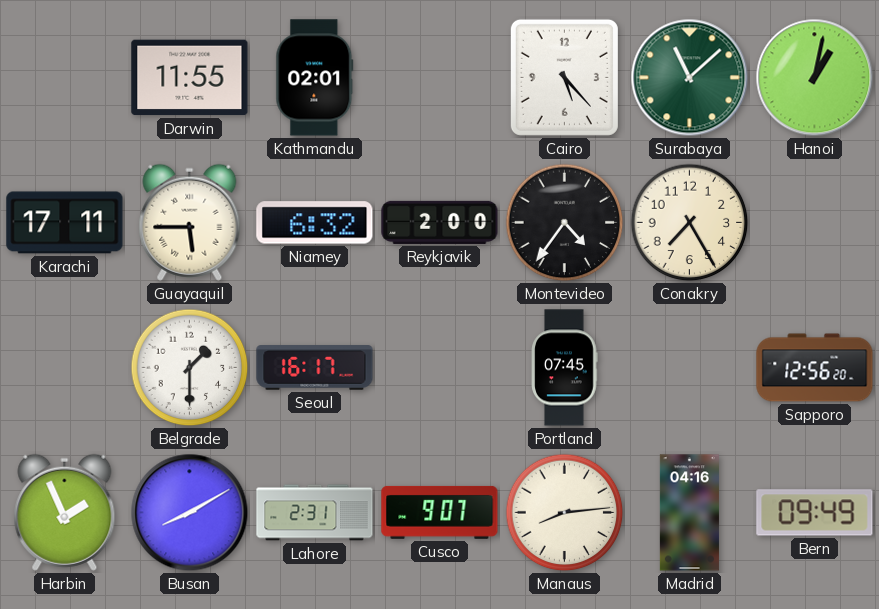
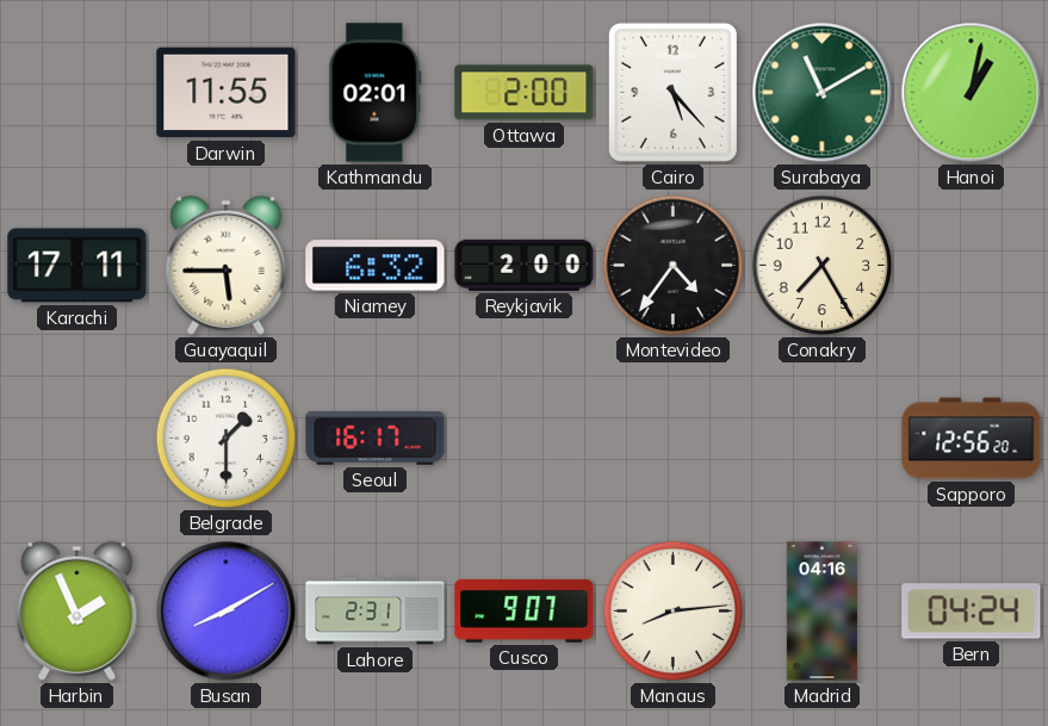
Ottawa: none -> 2:00
Surabaya: 11:08 -> 11:10
Portland: 07:45 -> none
Bern: 09:49 -> 04:24
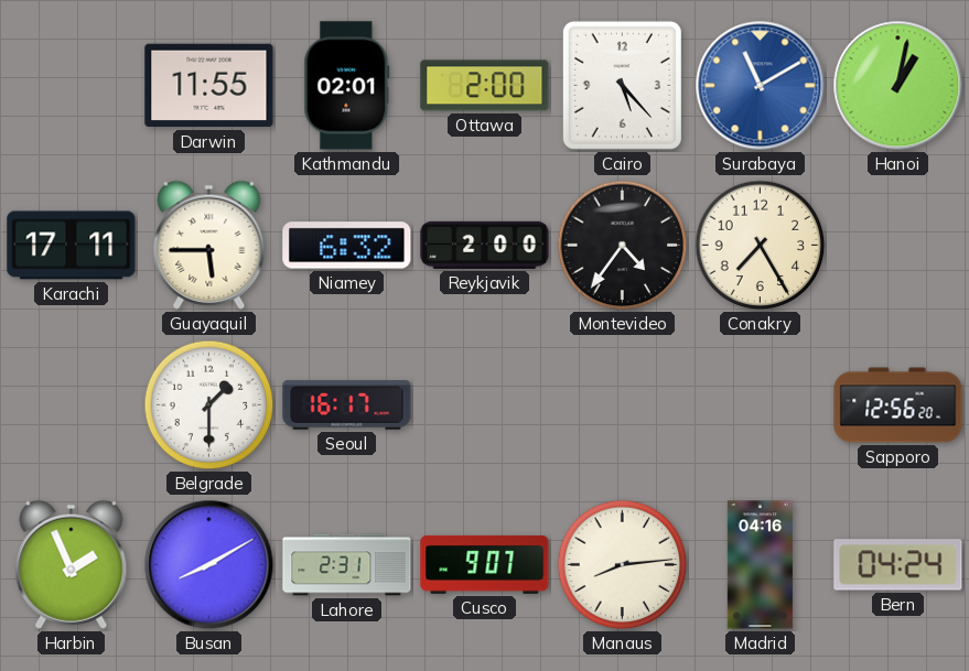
Surabaya dial: green -> blue
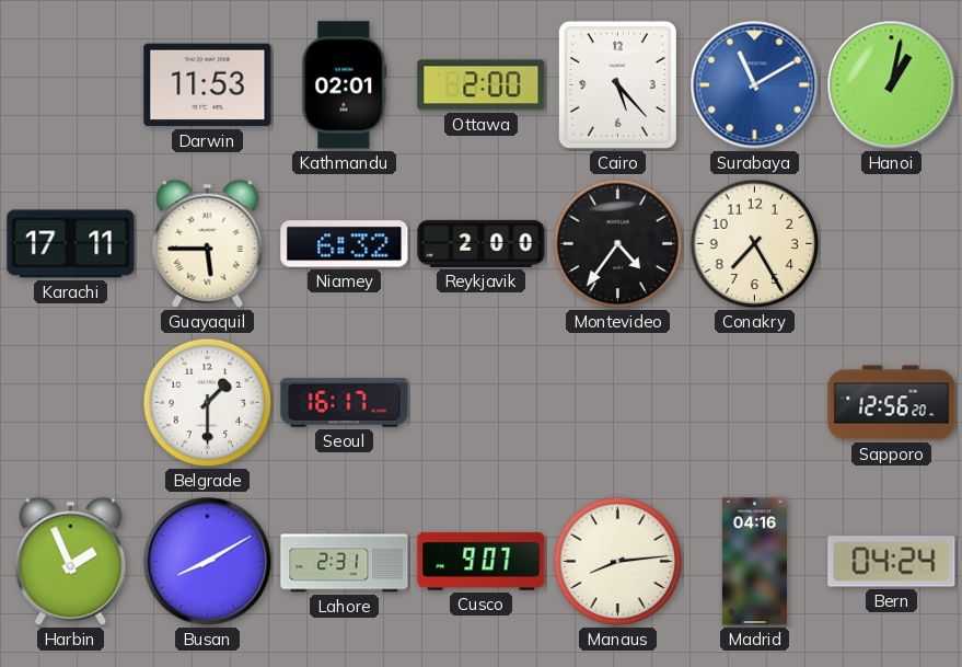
Darwin: 11:55 -> 11:53
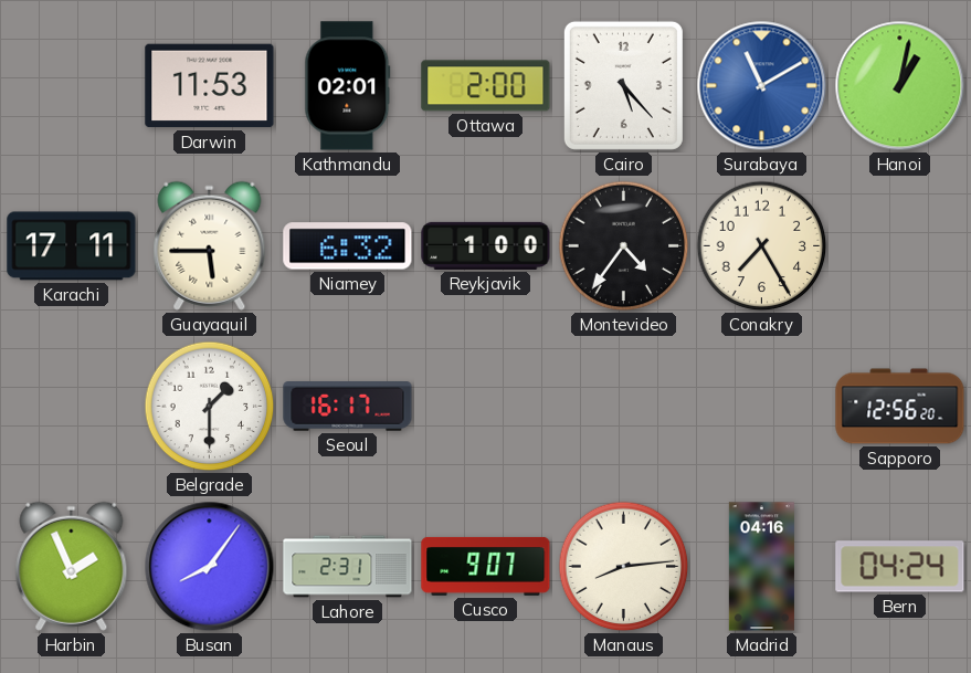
Reykjavik: 2:00 -> 1:00
Busan: 8:10 -> 8:06
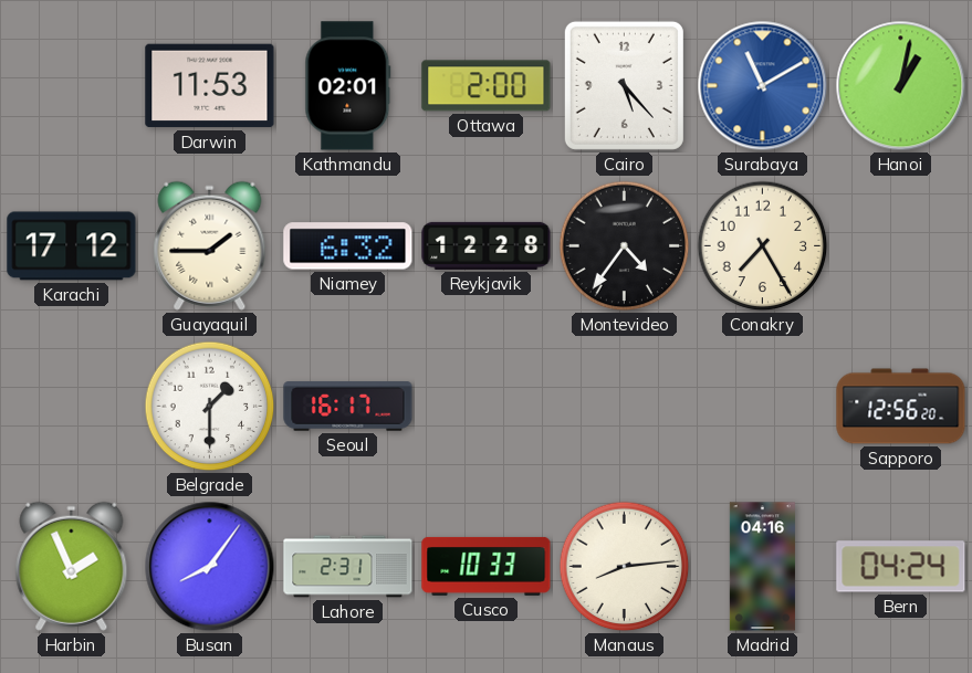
Karachi: 17:11 -> 17:12
Guayaquil: 5:45 -> 1:45
Reykjavik: 1:00 -> 12:28
Cusco: 9:07 -> 10:33
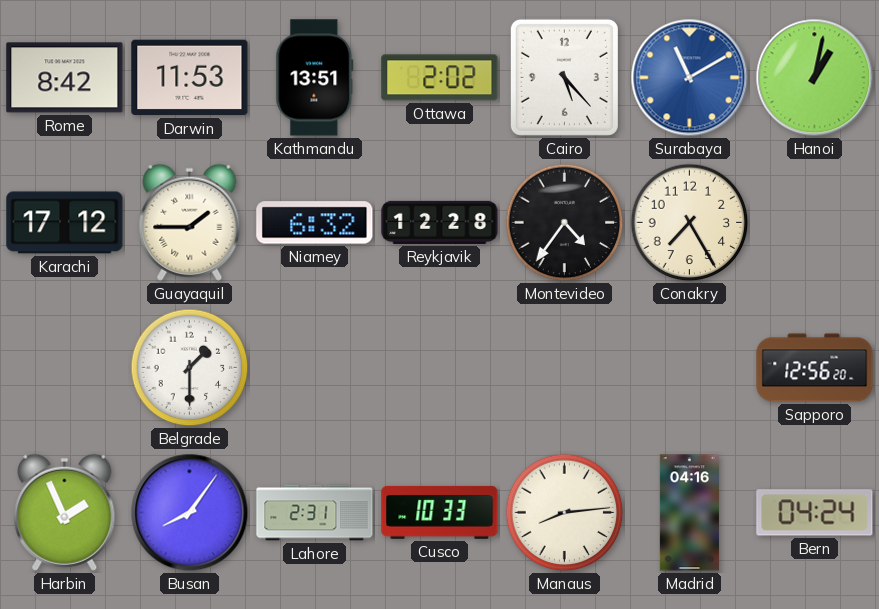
Rome: none -> 8:42
Kathmandu: 02:01 -> 13:51
Ottawa: 2:00 -> 2:02
Seoul: 16:17 -> none
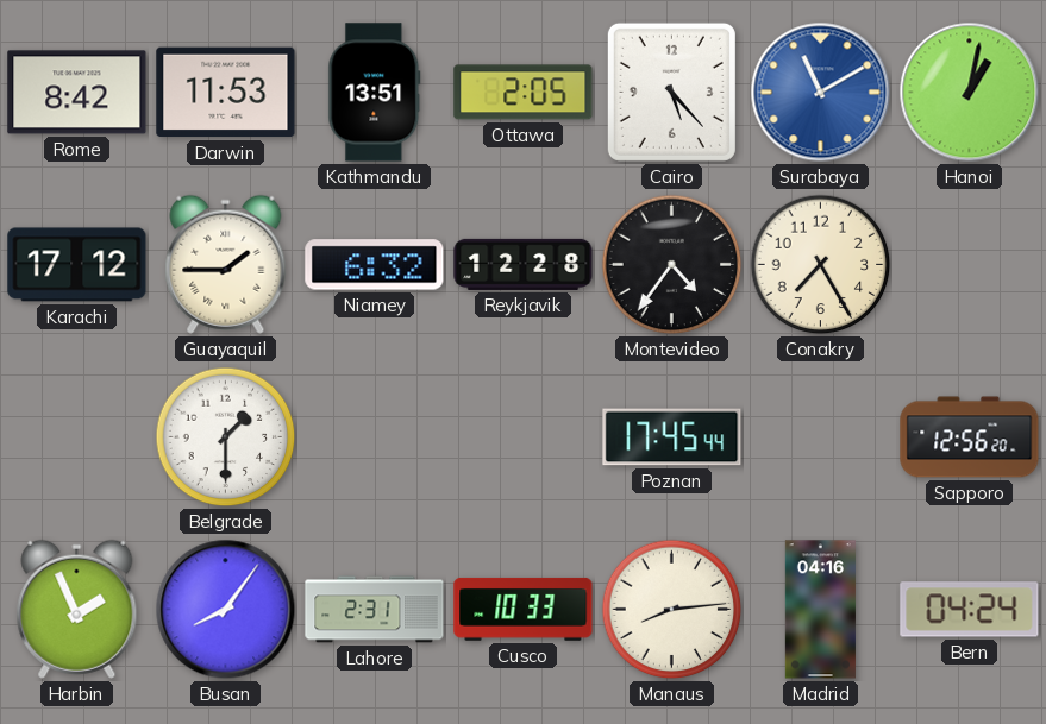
Ottawa: 2:02 -> 2:05
Poznan: none -> 17:45
